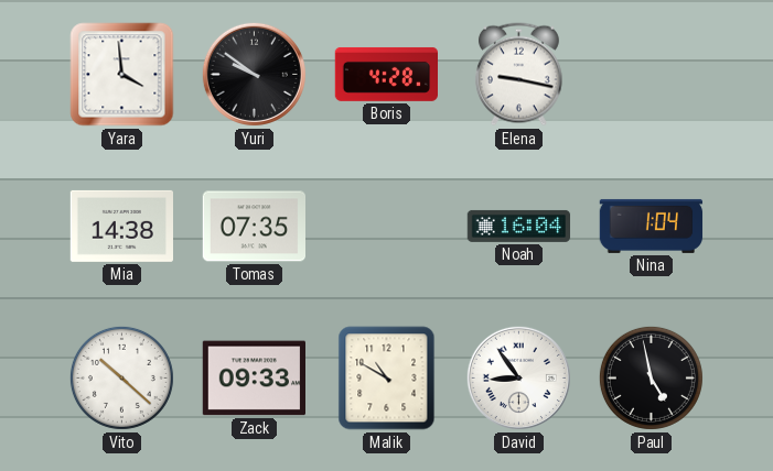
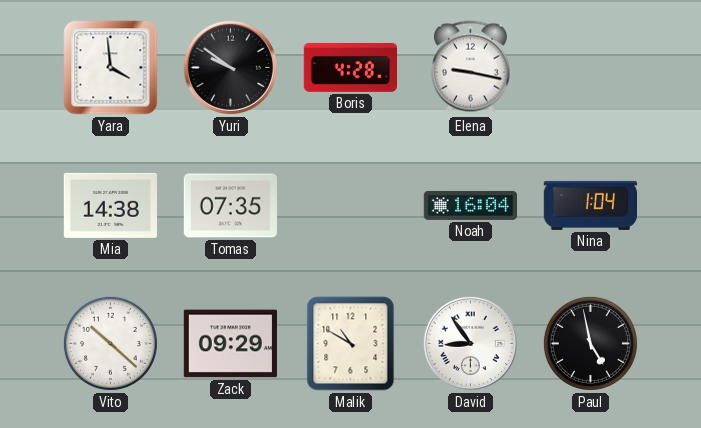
Zack: 09:33 -> 09:29
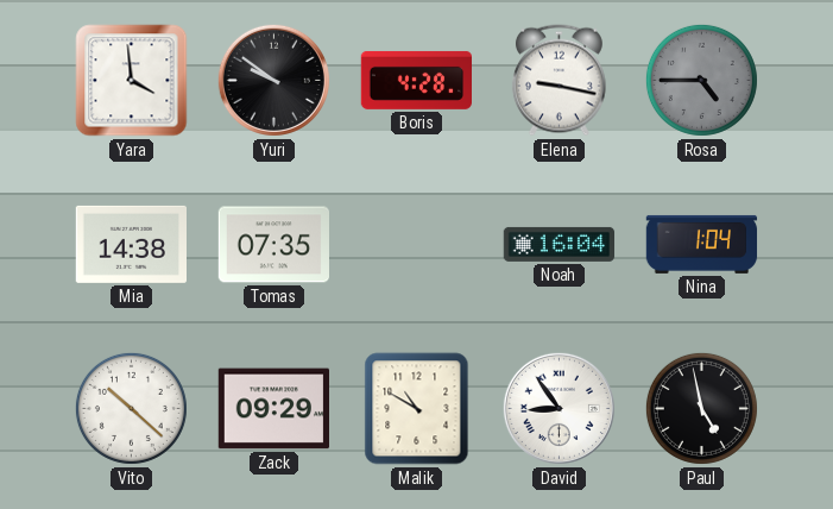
Rosa: none -> 4:45
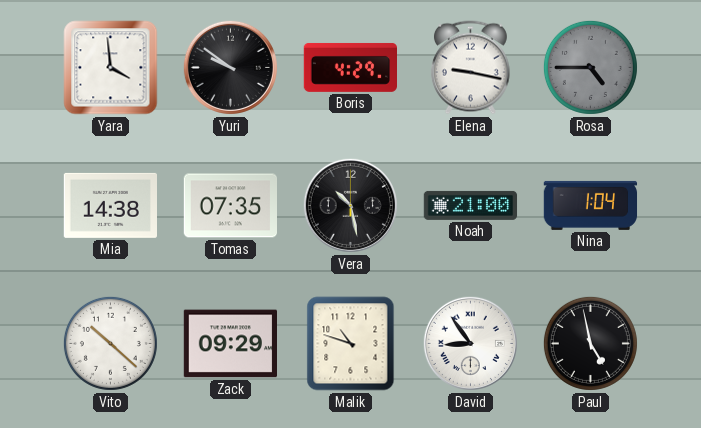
Boris: 4:28 -> 4:29
Vera: none -> 10:28
Noah: 16:04 -> 21:00
Malik: 10:50 -> 10:48
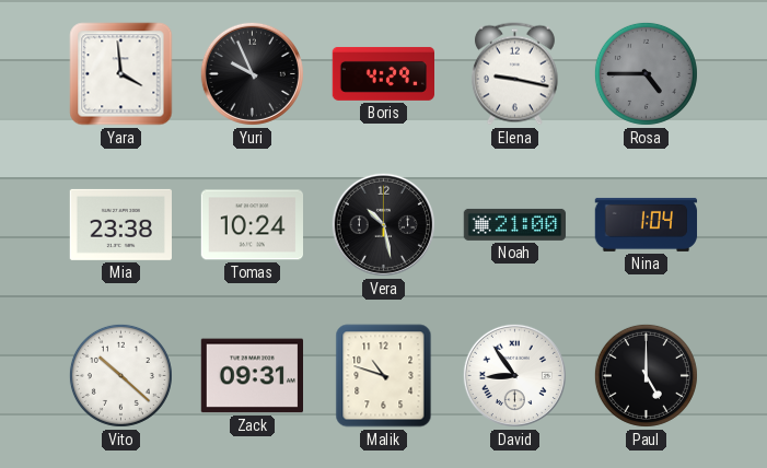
Yuri: 9:51 -> 9:56
Mia: 14:38 -> 23:38
Tomas: 07:35 -> 10:24
Zack: 09:29 -> 09:31
Paul: 4:58 -> 5:00
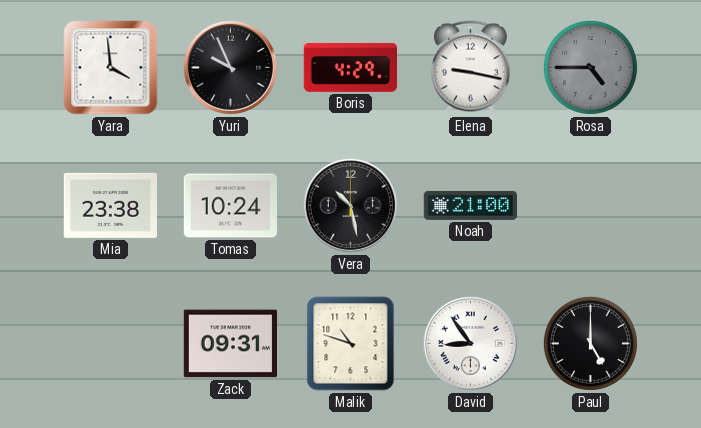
Nina: 1:04 -> none
Vito: 10:22 -> none
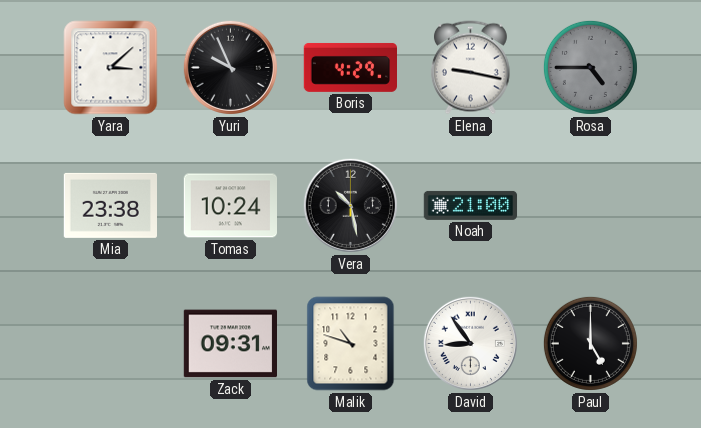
Yara: 3:59 -> 3:08
